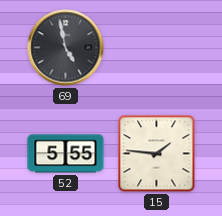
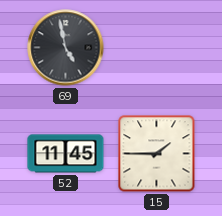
52: 5:55 -> 11:45
15: 1:46 -> 1:45
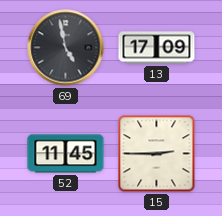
13: none -> 17:09
15: 1:45 -> 2:45
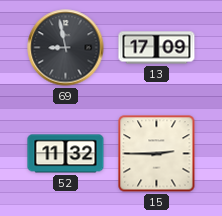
69: 4:58 -> 8:58
52: 11:45 -> 11:32
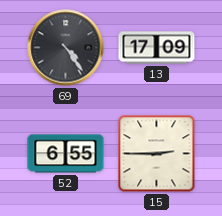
69: 8:58 -> 4:24
52: 11:32 -> 6:55
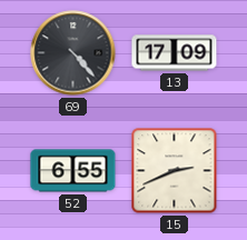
69: 4:24 -> 4:23
15: 2:45 -> 2:41
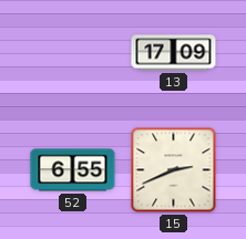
69: 4:23 -> none
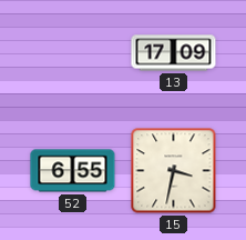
15: 2:41 -> 3:32
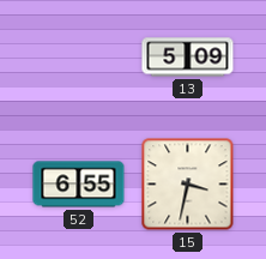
13: 17:09 -> 5:09
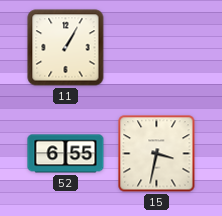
11: none -> 1:05
13: 5:09 -> none
